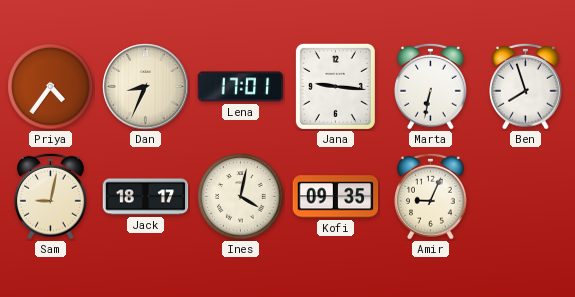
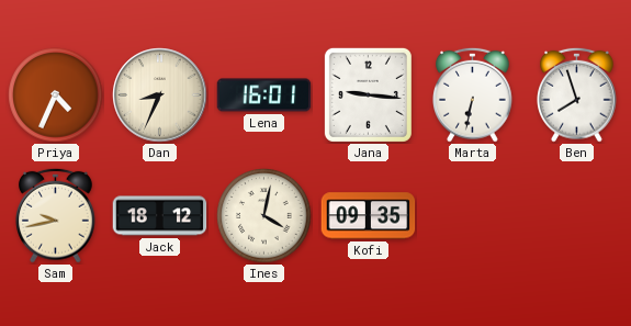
Priya: 4:36 -> 4:34
Lena: 17:01 -> 16:01
Sam: 9:02 -> 9:43
Jack: 18:17 -> 18:12
Amir: 9:04 -> none
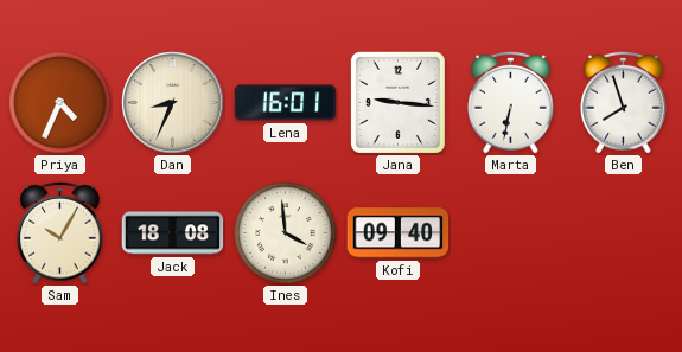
Sam: 9:43 -> 10:05
Jack: 18:12 -> 18:08
Ines: 4:02 -> 3:59
Kofi: 09:35 -> 09:40
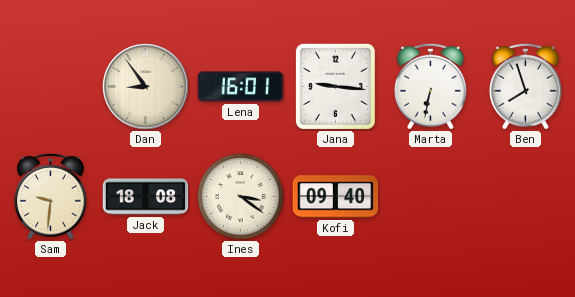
Priya: 4:34 -> none
Dan: 8:34 -> 8:54
Sam: 10:05 -> 9:31
Ines: 3:59 -> 3:21
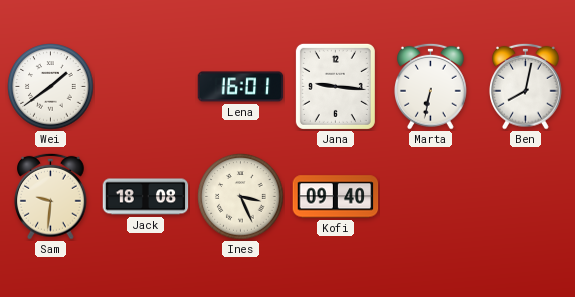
Wei: none -> 1:39
Dan: 8:54 -> none
Ben: 7:57 -> 8:02
Ines: 3:21 -> 3:26
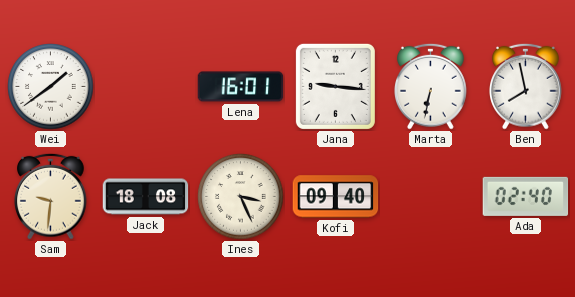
Ben: 8:02 -> 7:58
Ada: none -> 02:40
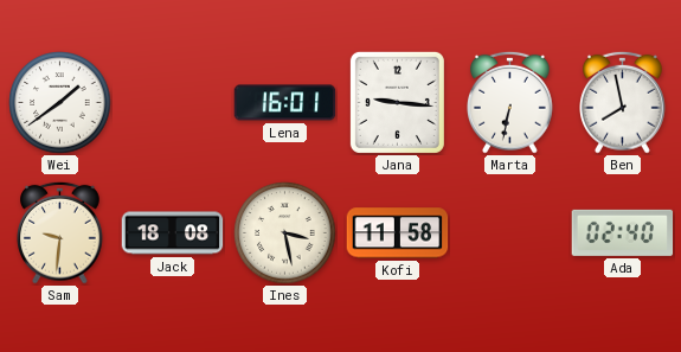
Ines: 3:26 -> 3:28
Kofi: 09:40 -> 11:58
